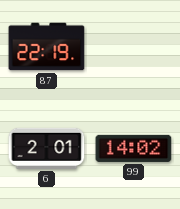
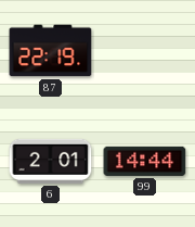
99: 14:02 -> 14:44
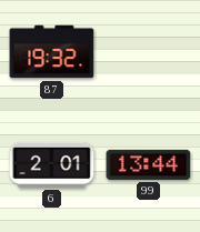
87: 22:19 -> 19:32
99: 14:44 -> 13:44
